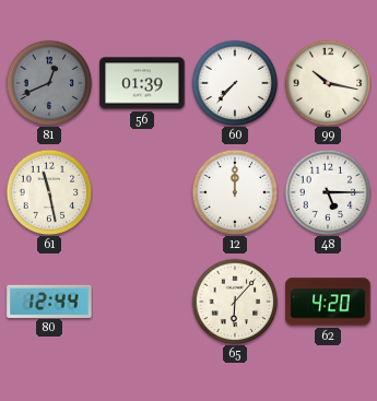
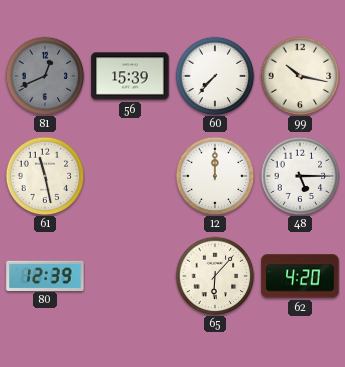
56: 01:39 -> 15:39
80: 12:44 -> 12:39
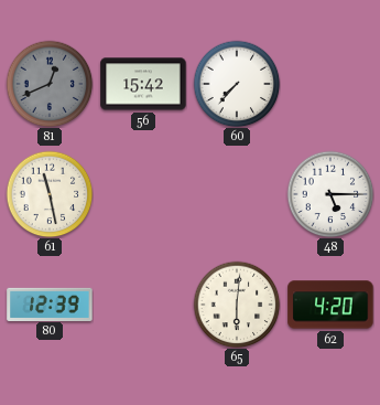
56: 15:39 -> 15:42
99: 10:17 -> none
12: 12:00 -> none
65: 6:07 -> 6:01
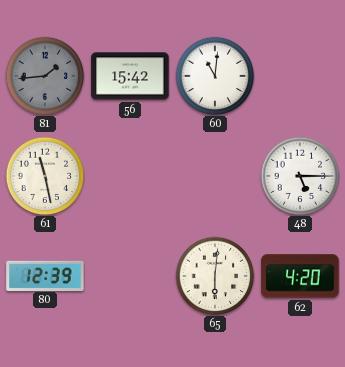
81: 12:41 -> 1:44
60: 7:37 -> 11:01
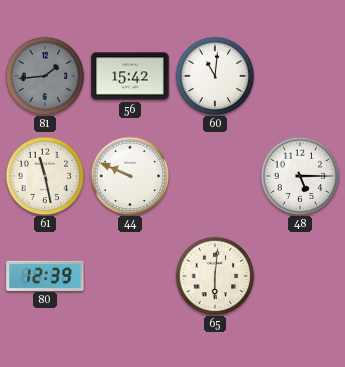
44: none -> 9:49
62: 4:20 -> none
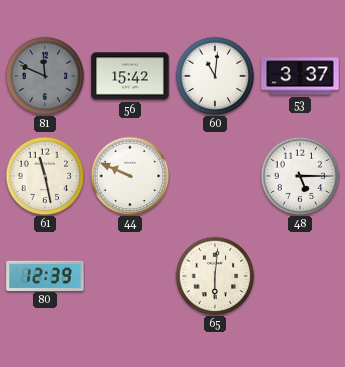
81: 1:44 -> 11:49
53: none -> 3:37
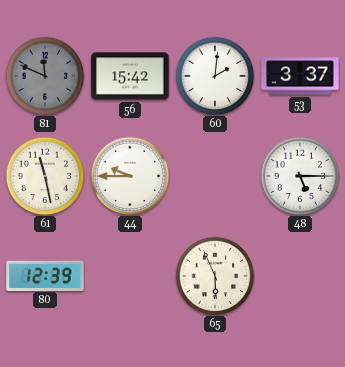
60: 11:01 -> 2:01
44: 9:49 -> 9:45
65: 6:01 -> 5:56
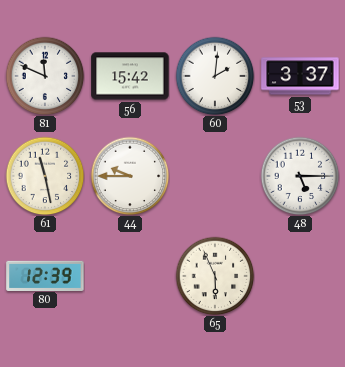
81 dial: grey -> white
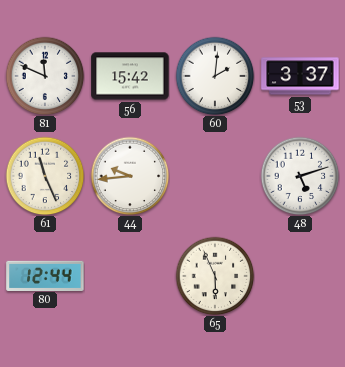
61: 11:28 -> 11:26
44: 9:45 -> 9:44
48: 5:15 -> 5:12
80: 12:39 -> 12:44
